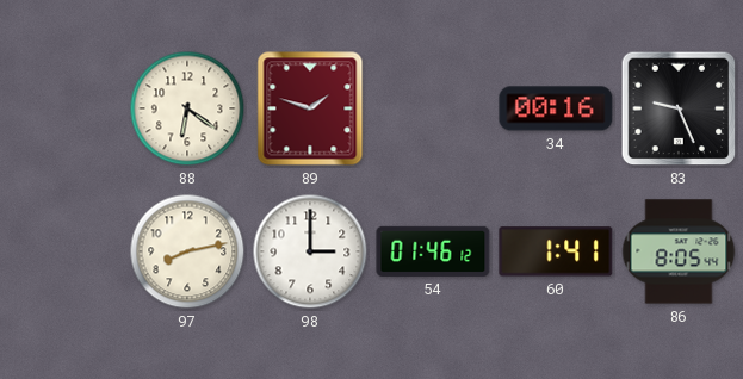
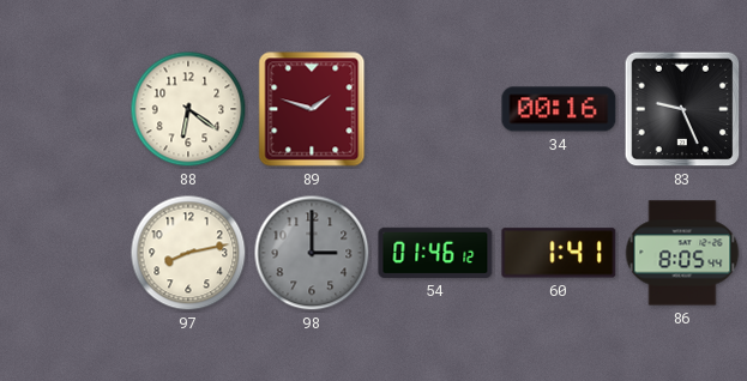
98 dial: white -> grey
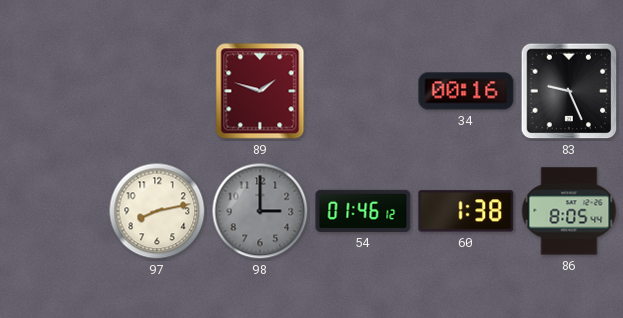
88: 6:21 -> none
60: 1:41 -> 1:38
